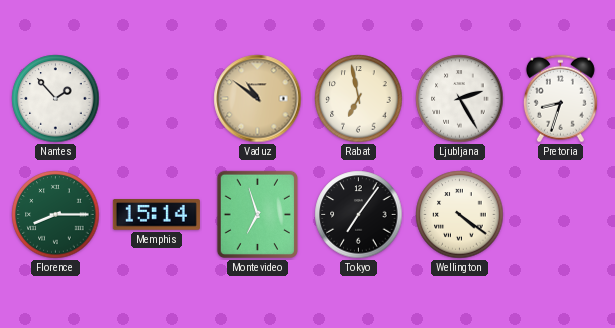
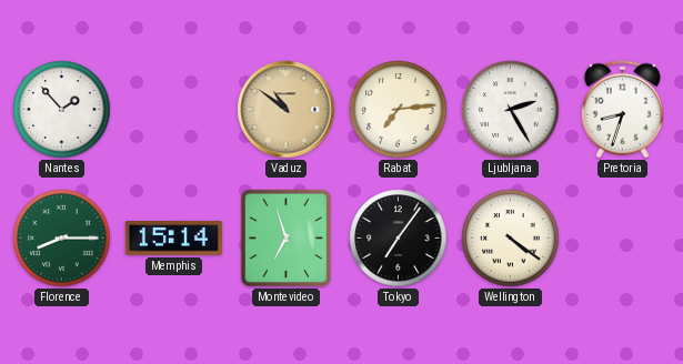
Rabat: 6:58 -> 7:14
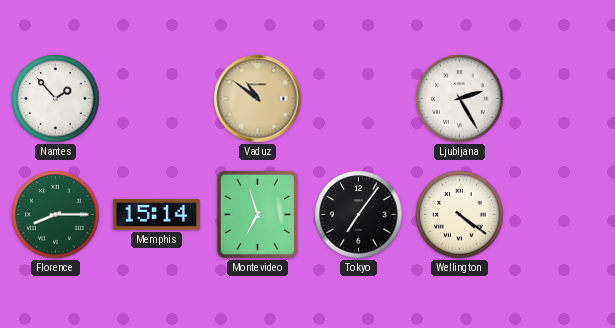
Rabat: 7:14 -> none
Pretoria: 8:33 -> none
